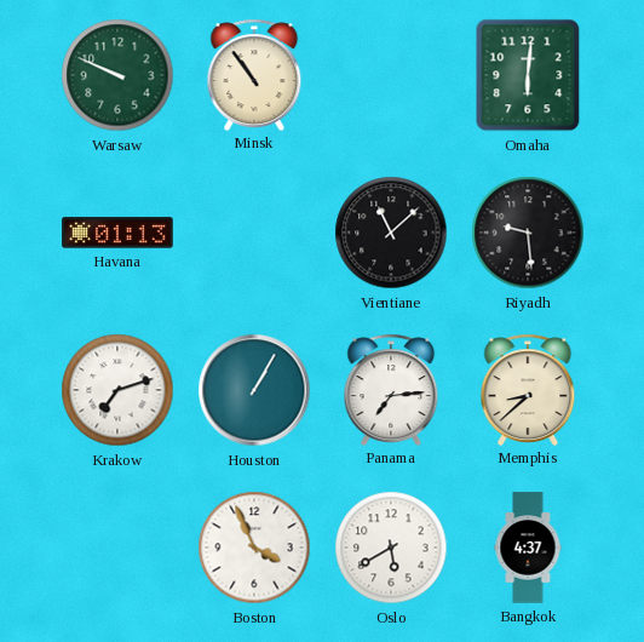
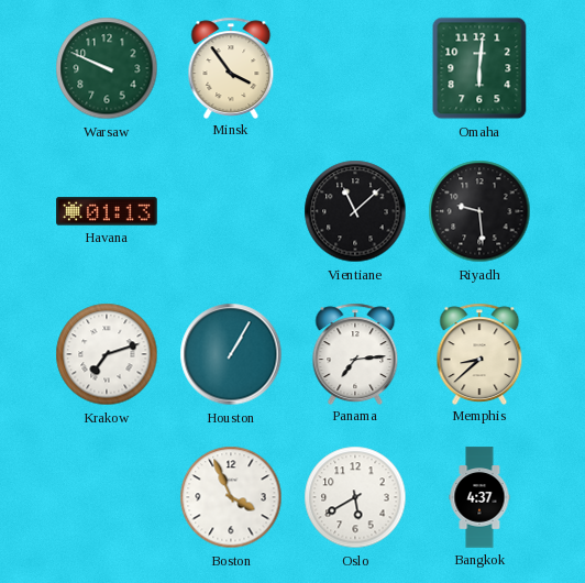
Minsk: 10:54 -> 3:54
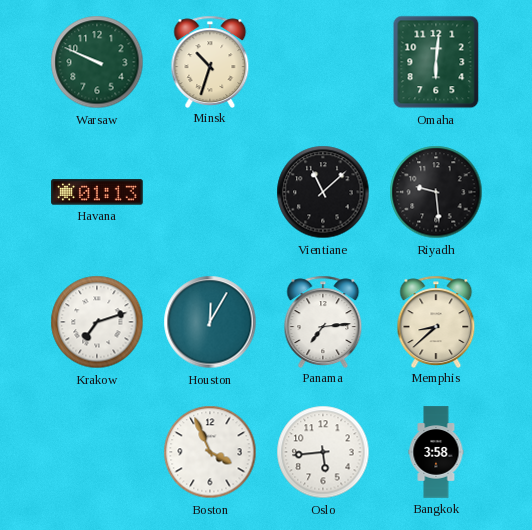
Minsk: 3:54 -> 10:33
Houston: 1:05 -> 12:05
Oslo: 5:40 -> 5:44
Bangkok: 4:37 -> 3:58
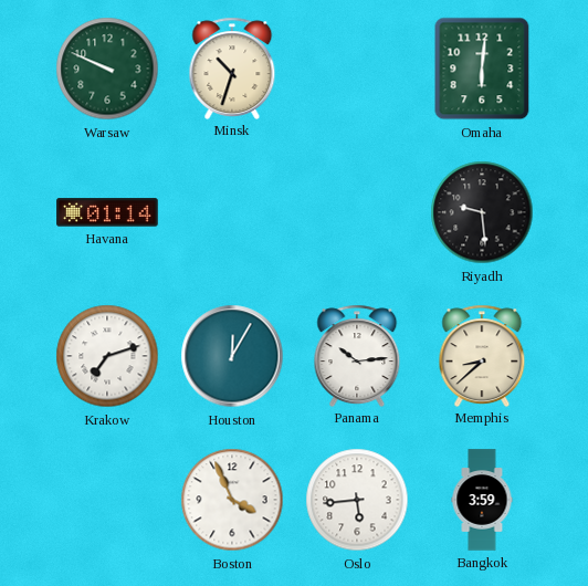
Havana: 01:13 -> 01:14
Vientiane: 11:08 -> none
Panama: 7:14 -> 10:14
Bangkok: 3:58 -> 3:59
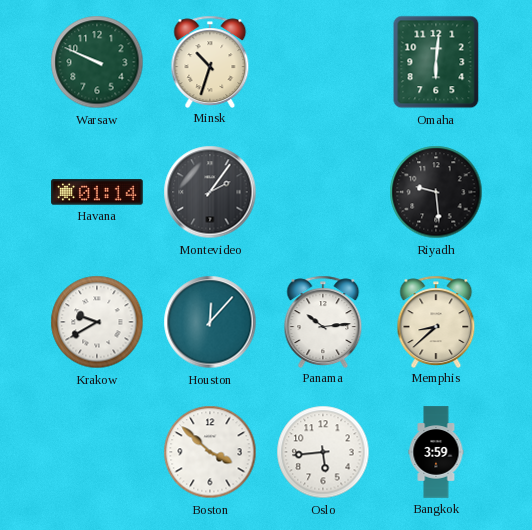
Montevideo: none -> 2:06
Krakow: 7:12 -> 9:40
Houston: 12:05 -> 12:07
Boston: 3:56 -> 3:52
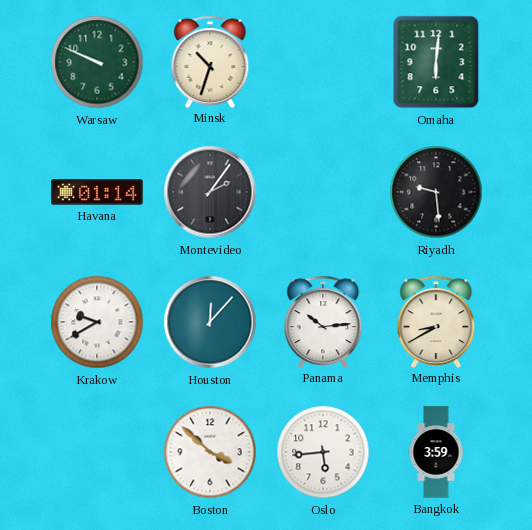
Memphis: 8:38 -> 8:40
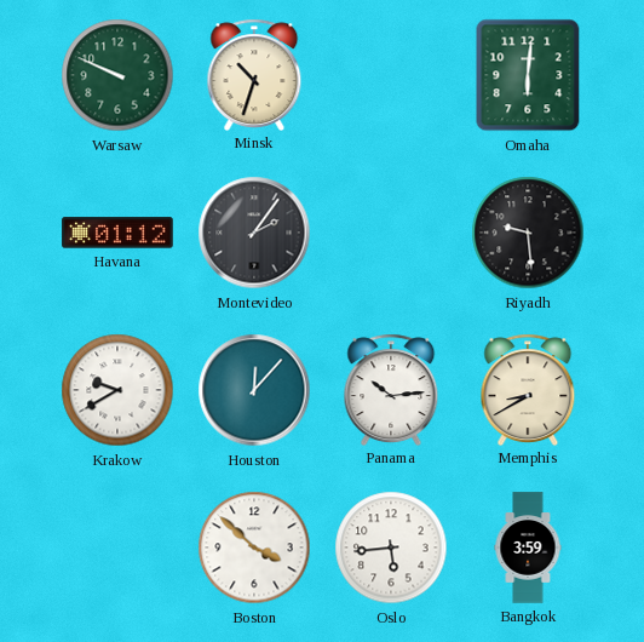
Havana: 01:14 -> 01:12
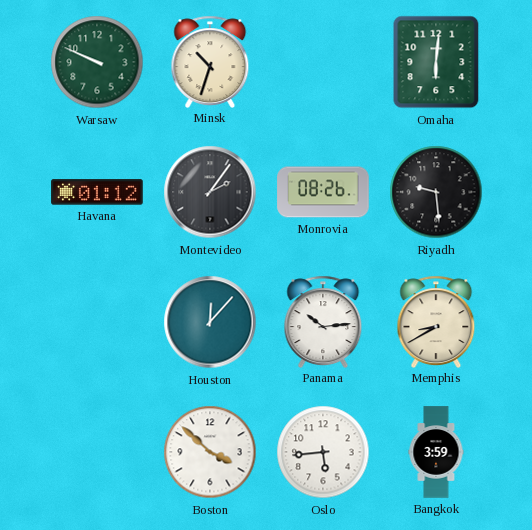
Monrovia: none -> 08:26
Krakow: 9:40 -> none
